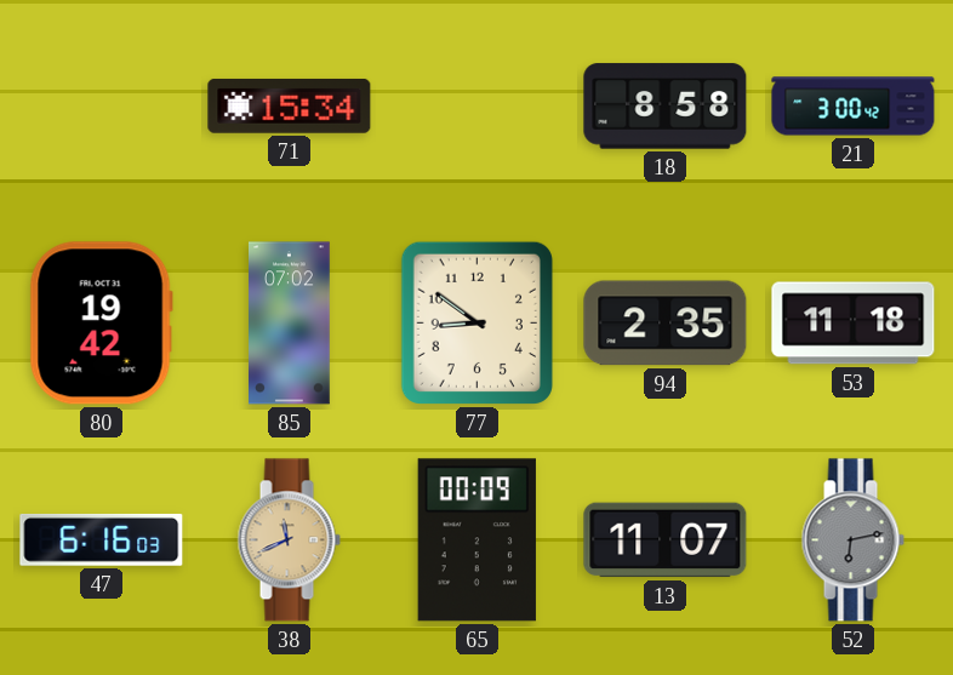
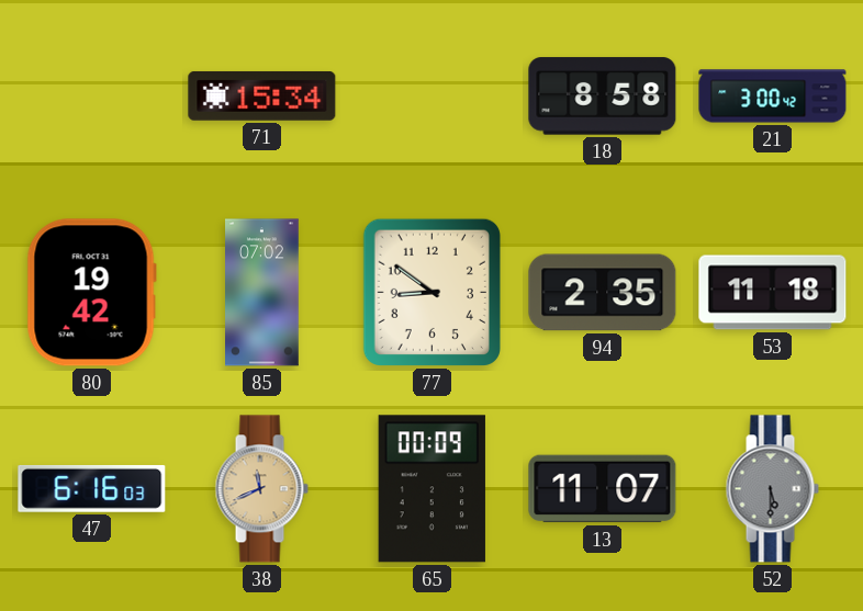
52: 6:13 -> 5:30
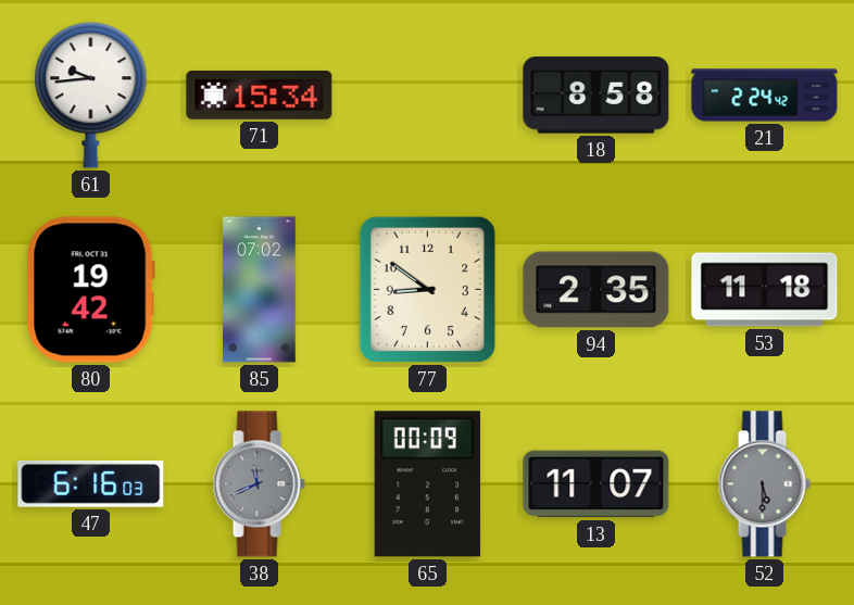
61: none -> 9:44
21: 3:00 -> 2:24
38 dial: champagne -> grey
